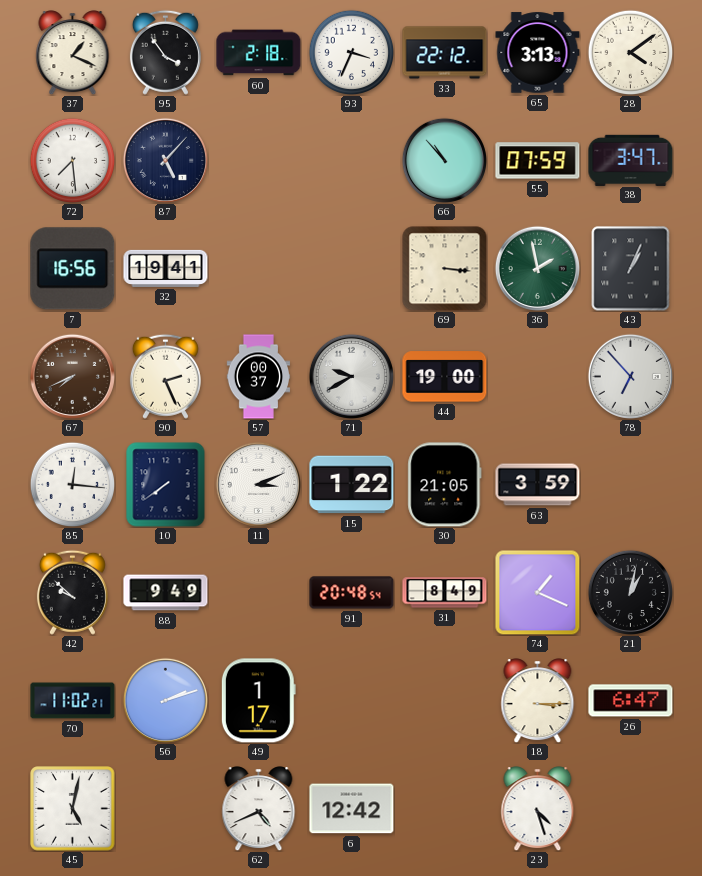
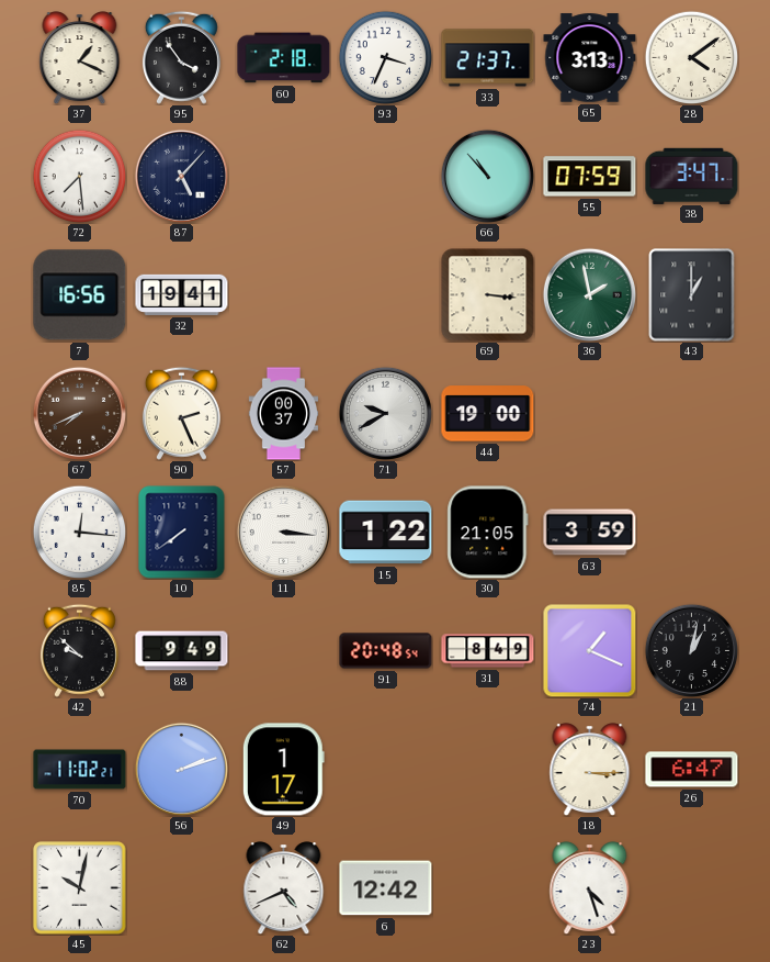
33: 22:12 -> 21:37
43: 1:04 -> 1:00
78: 6:53 -> none
11: 3:11 -> 3:16
45: 5:02 -> 10:02
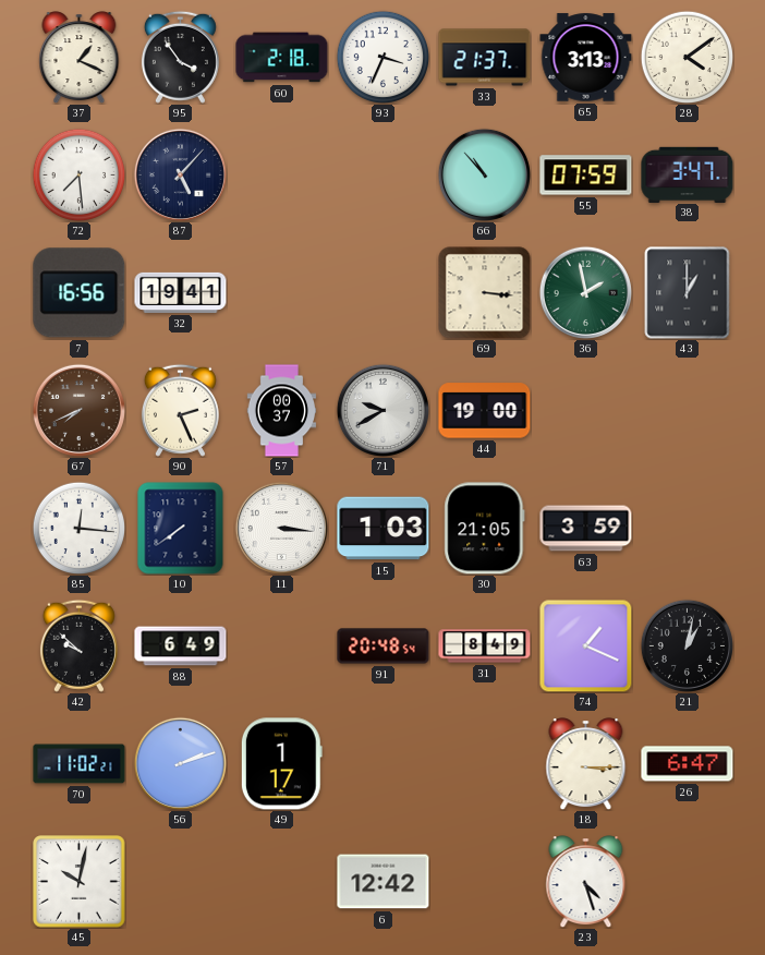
15: 1:22 -> 1:03
88: 9:49 -> 6:49
62: 4:41 -> none
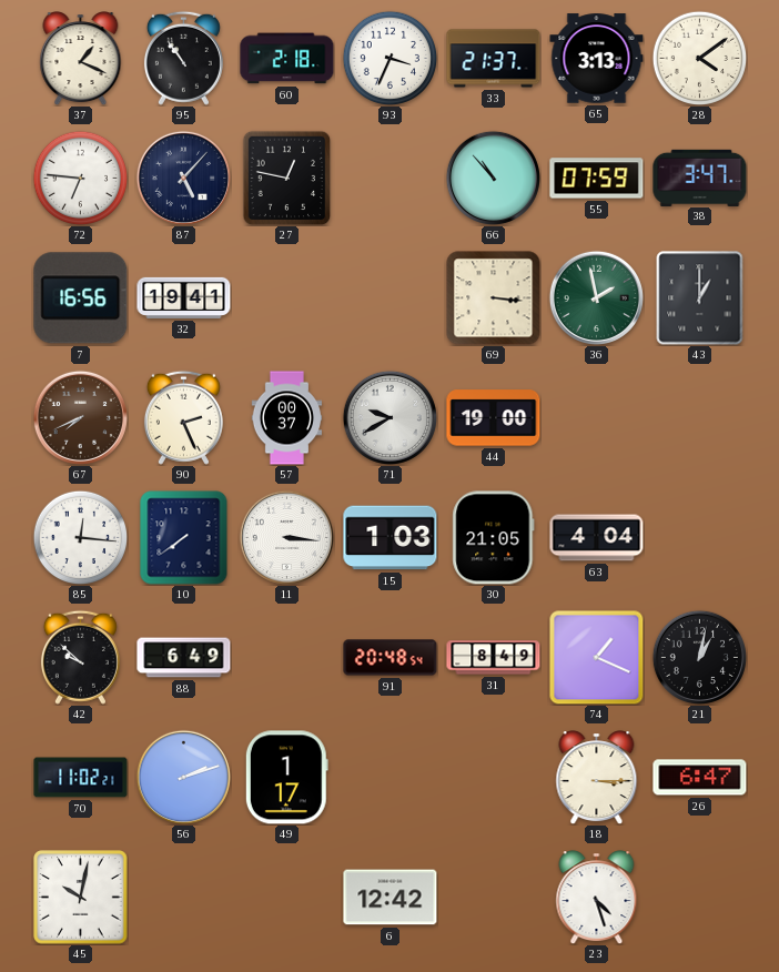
95: 3:54 -> 10:54
72: 7:29 -> 6:46
27: none -> 12:47
63: 3:59 -> 4:04
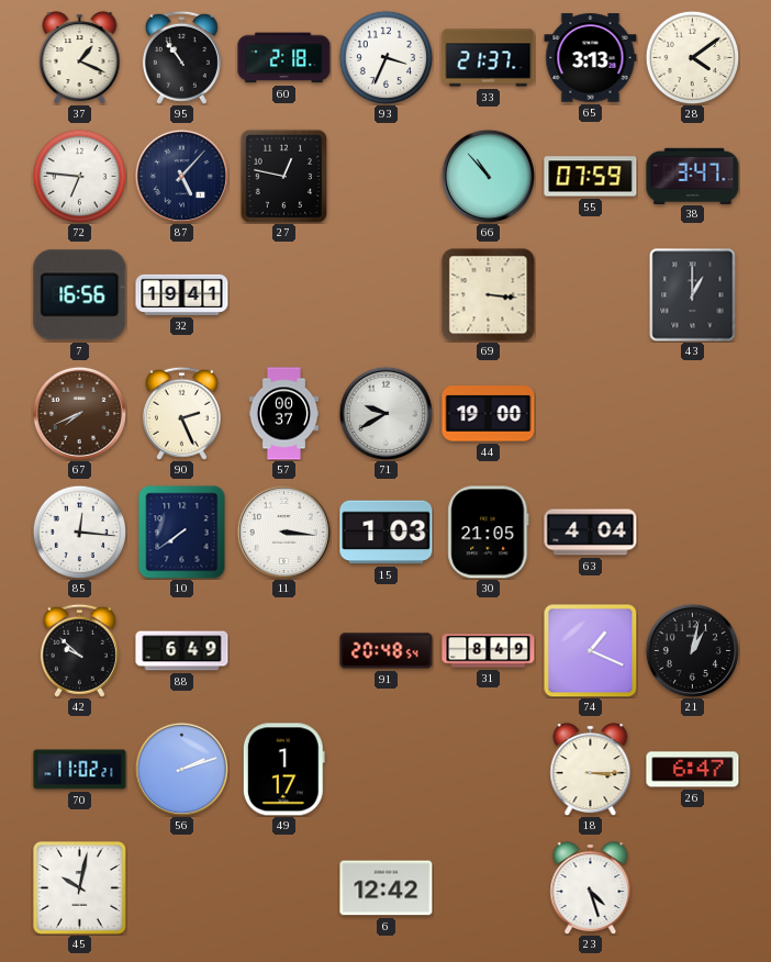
36: 1:58 -> none
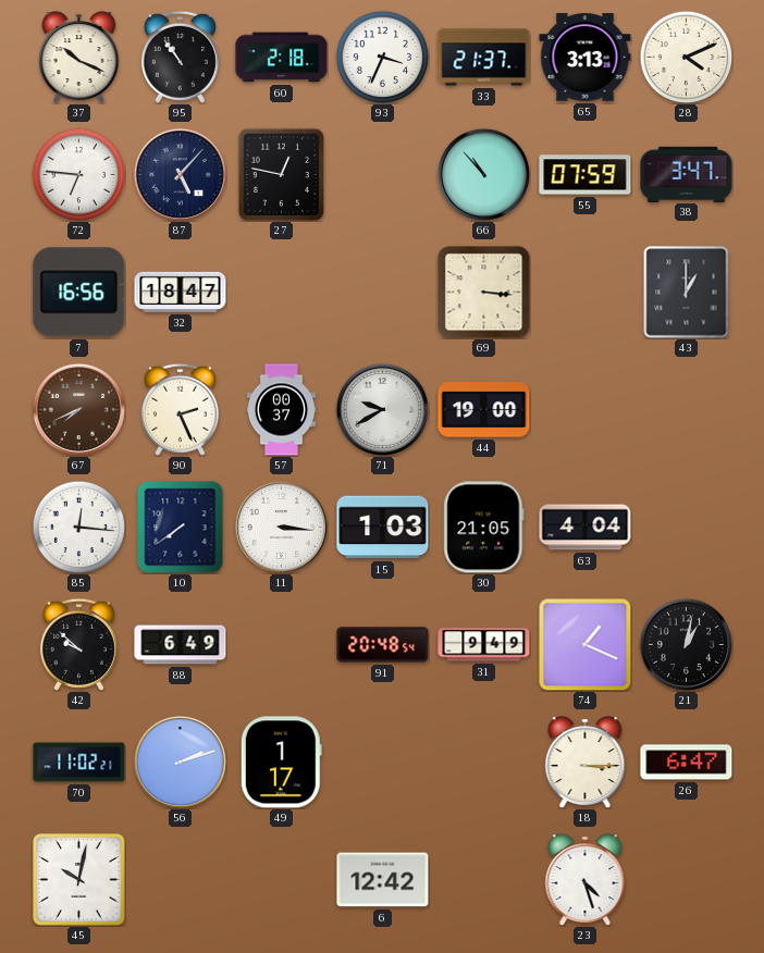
37: 1:19 -> 10:19
28: 4:09 -> 4:11
32: 19:41 -> 18:47
31: 8:49 -> 9:49
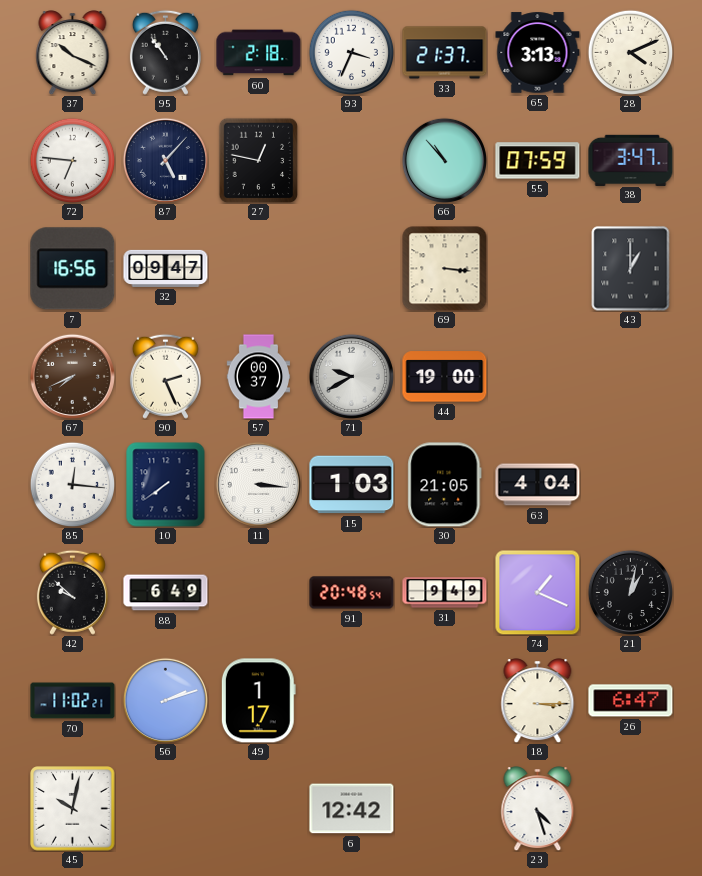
32: 18:47 -> 09:47
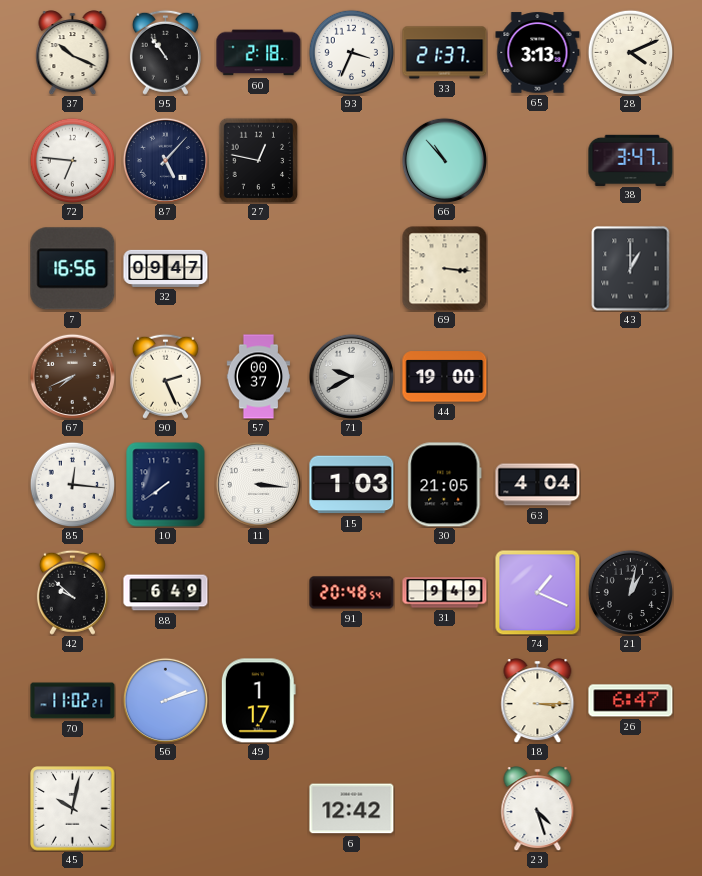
55: 07:59 -> none
